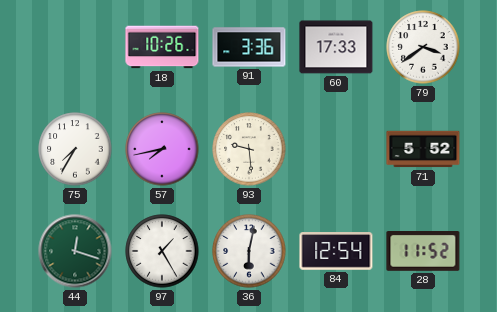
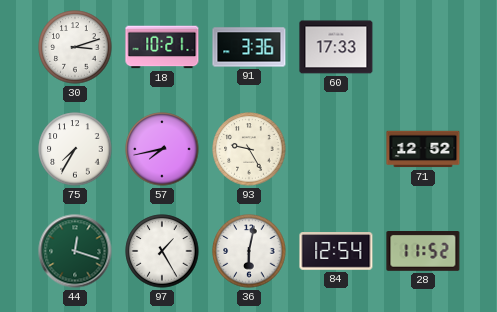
30: none -> 3:12
18: 10:26 -> 10:21
79: 3:39 -> none
93: 9:29 -> 9:25
71: 5:52 -> 12:52
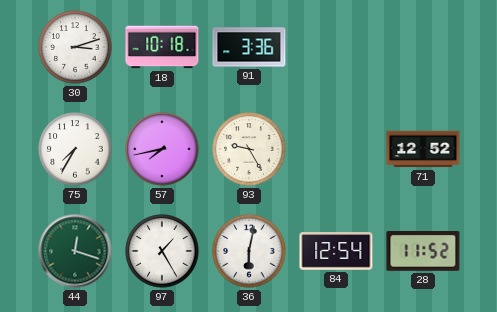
18: 10:21 -> 10:18
60: 17:33 -> none
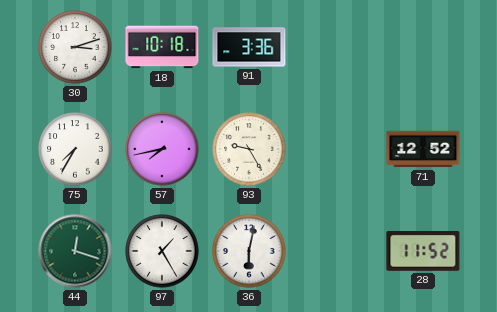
84: 12:54 -> none
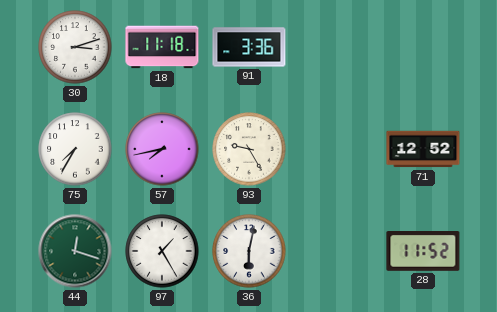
18: 10:18 -> 11:18
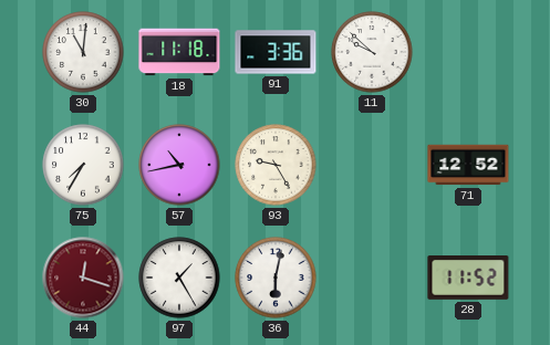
30: 3:12 -> 11:01
11: none -> 9:52
57: 7:43 -> 10:43
44 dial: green -> burgundy
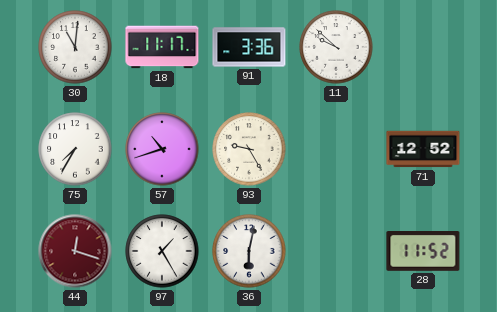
18: 11:18 -> 11:17
57: 10:43 -> 10:42
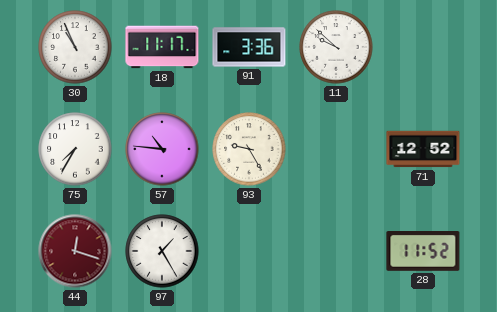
30: 11:01 -> 10:56
57: 10:42 -> 10:46
36: 6:02 -> none
